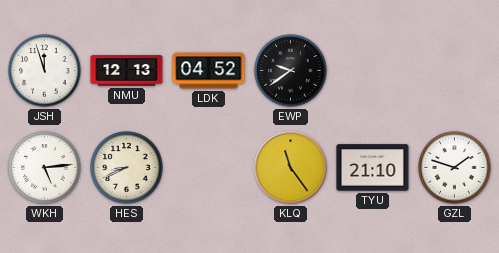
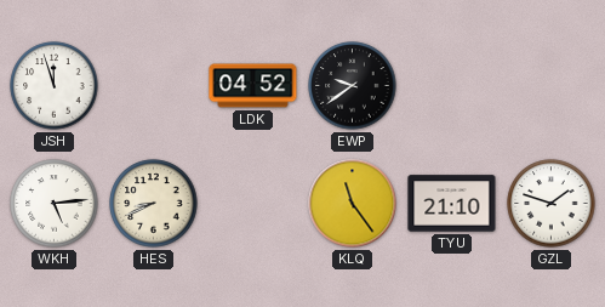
NMU: 12:13 -> none
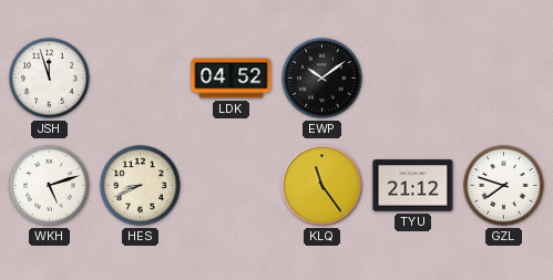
EWP: 9:39 -> 10:09
WKH: 5:14 -> 5:12
TYU: 21:10 -> 21:12
GZL: 1:48 -> 7:48
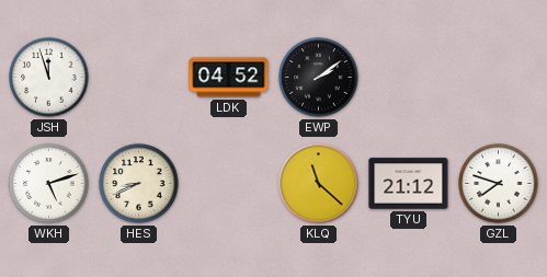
EWP: 10:09 -> 2:09
KLQ: 11:24 -> 11:22
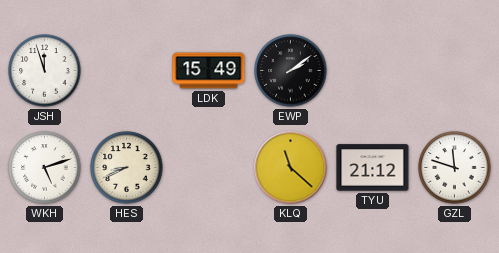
LDK: 04:52 -> 15:49
GZL: 7:48 -> 11:48
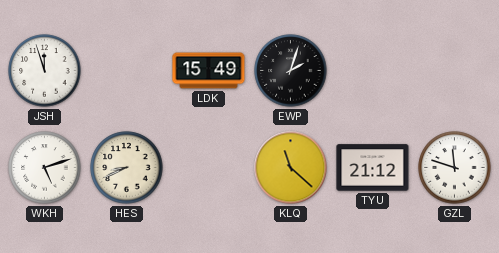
EWP: 2:09 -> 2:03
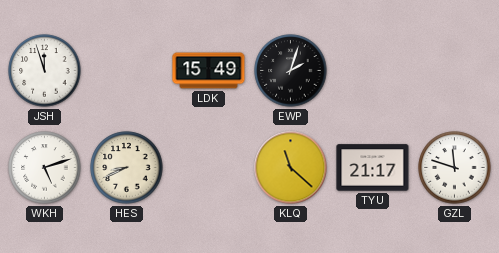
TYU: 21:12 -> 21:17
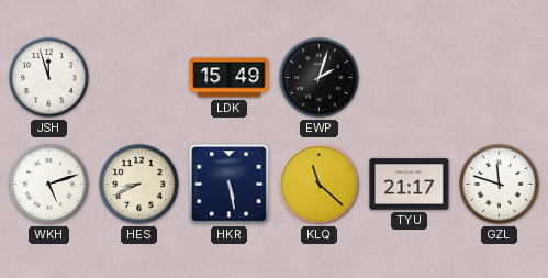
HKR: none -> 5:28
